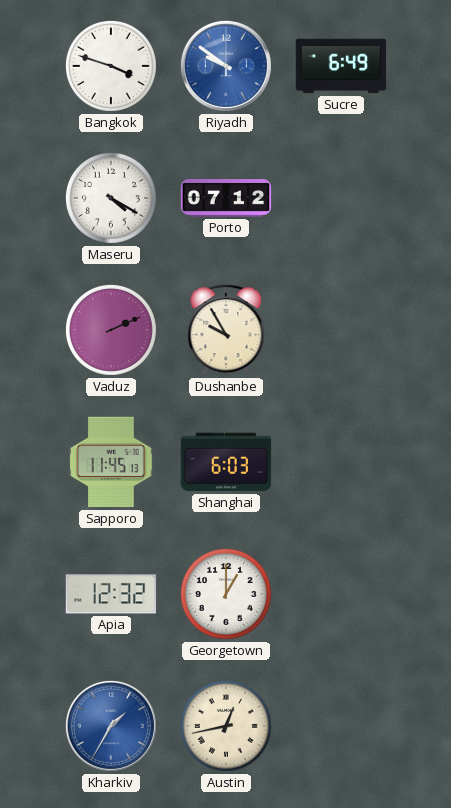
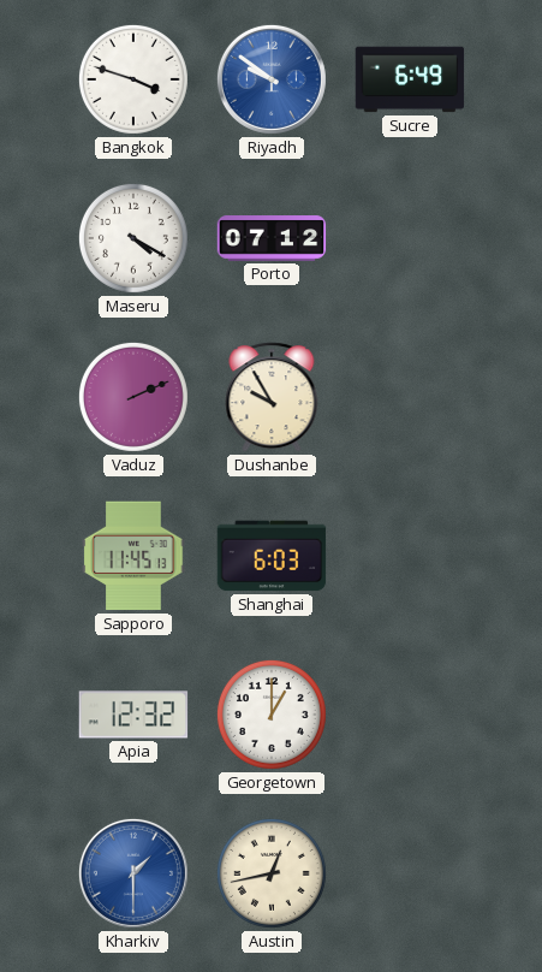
Kharkiv: 1:35 -> 1:30
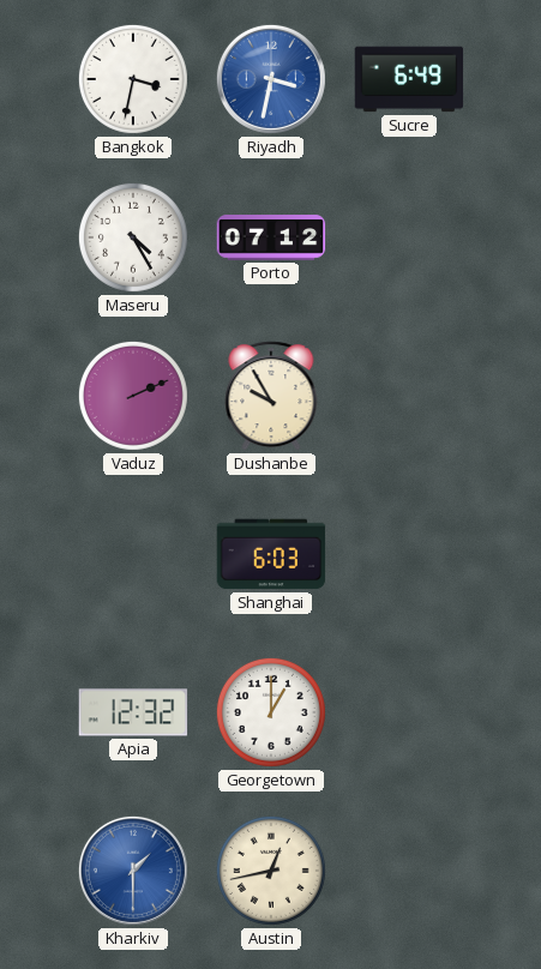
Bangkok: 3:48 -> 3:32
Riyadh: 9:51 -> 3:32
Maseru: 4:20 -> 4:25
Sapporo: 11:45 -> none
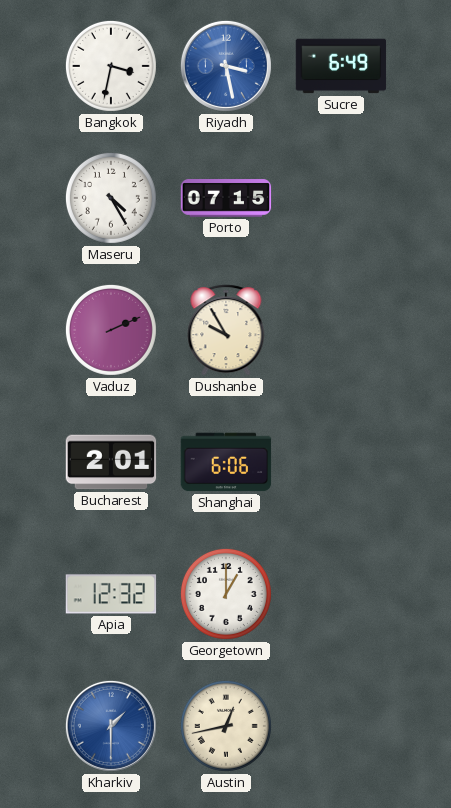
Riyadh: 3:32 -> 3:28
Porto: 07:12 -> 07:15
Bucharest: none -> 2:01
Shanghai: 6:03 -> 6:06
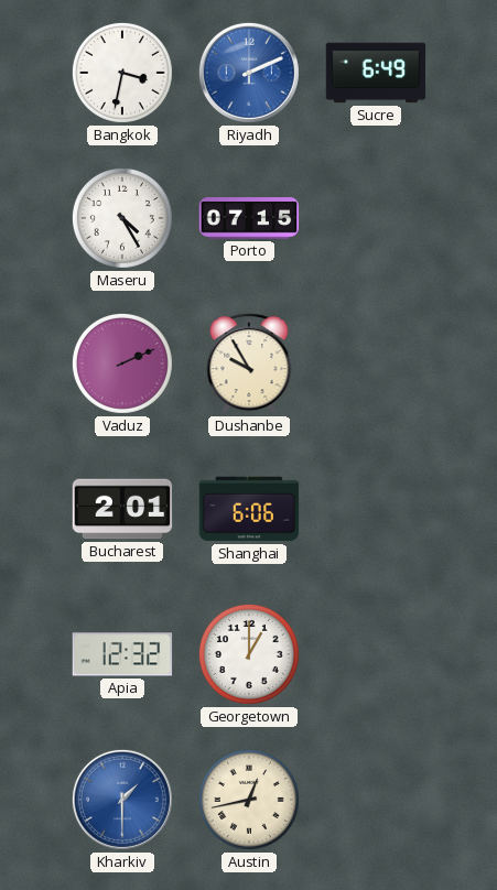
Riyadh: 3:28 -> 2:11
